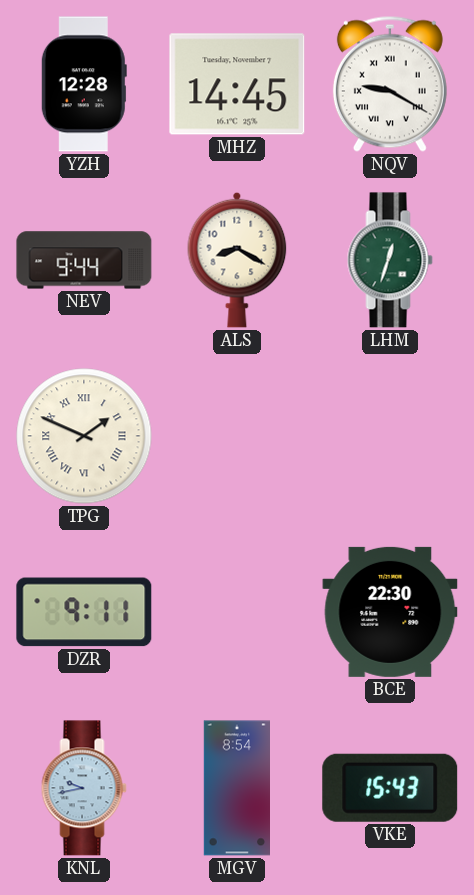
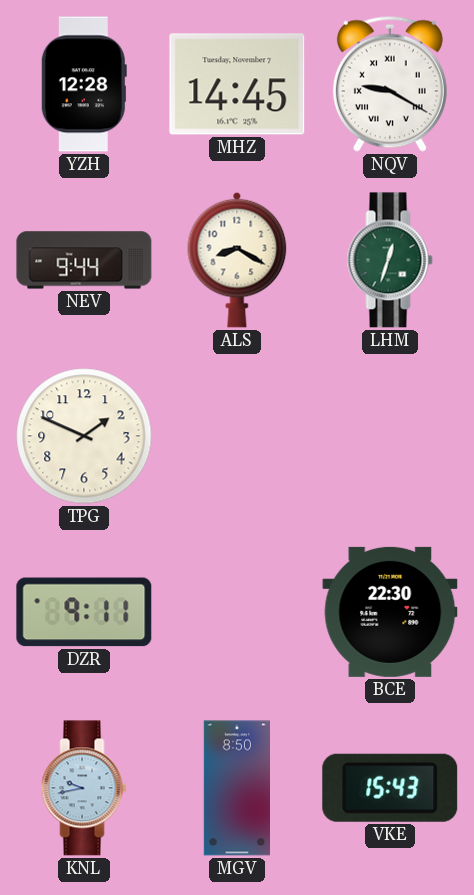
TPG numerals: Roman -> Arabic
MGV: 8:54 -> 8:50
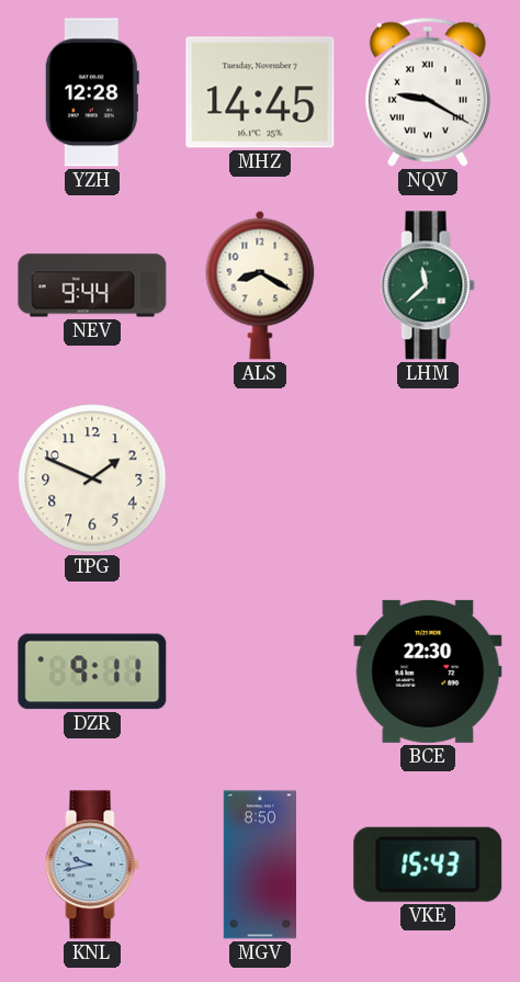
LHM: 12:33 -> 11:38
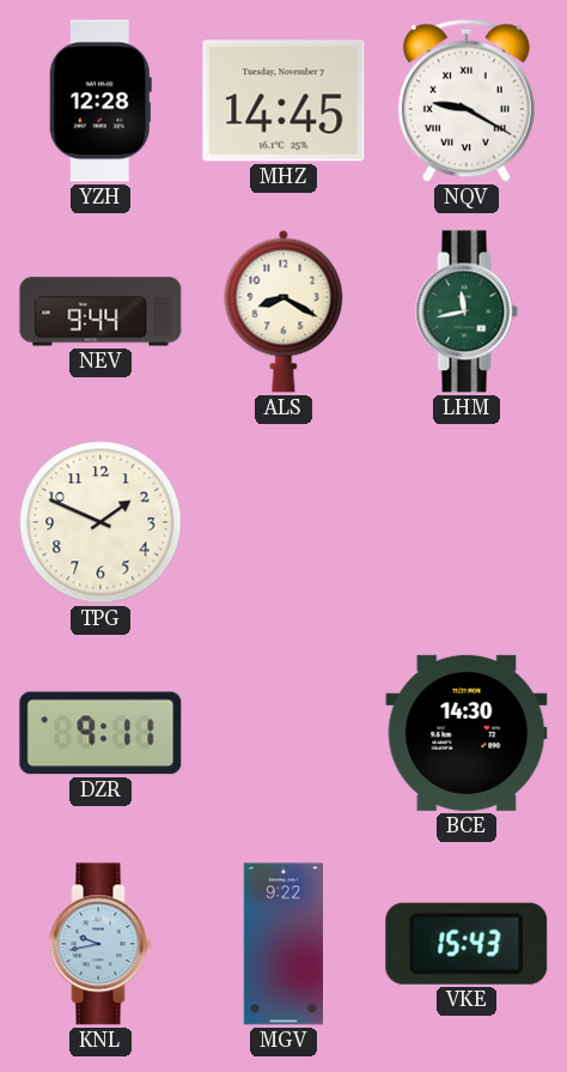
LHM: 11:38 -> 11:43
BCE: 22:30 -> 14:30
MGV: 8:50 -> 9:22
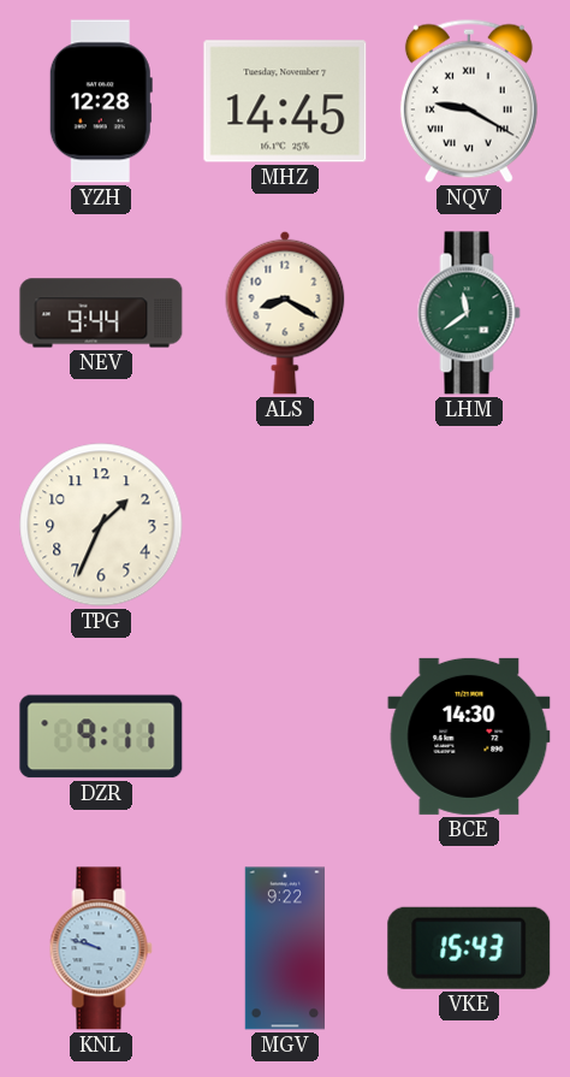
LHM: 11:43 -> 11:39
TPG: 1:49 -> 1:34
KNL: 9:43 -> 9:48
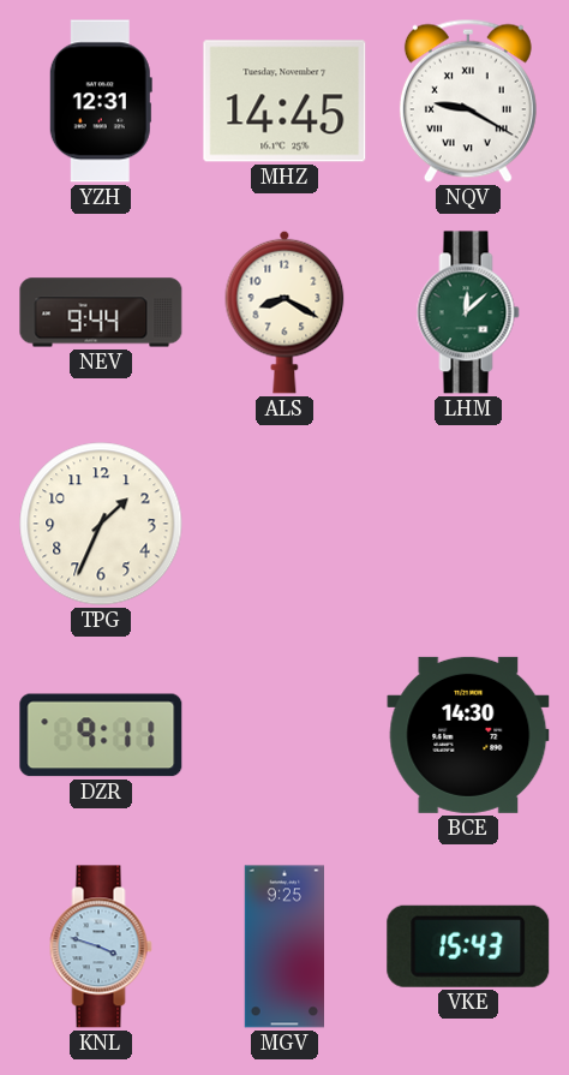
YZH: 12:28 -> 12:31
LHM: 11:39 -> 12:08
KNL: 9:48 -> 3:48
MGV: 9:22 -> 9:25
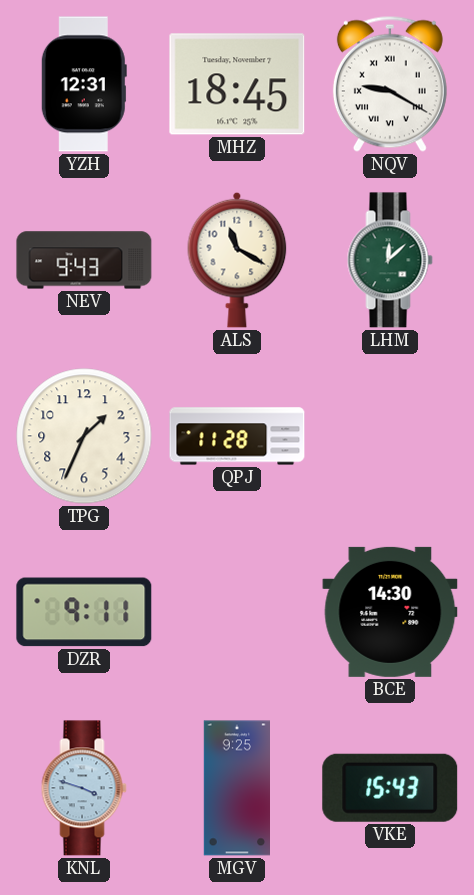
MHZ: 14:45 -> 18:45
NEV: 9:44 -> 9:43
ALS: 8:20 -> 11:20
QPJ: none -> 11:28
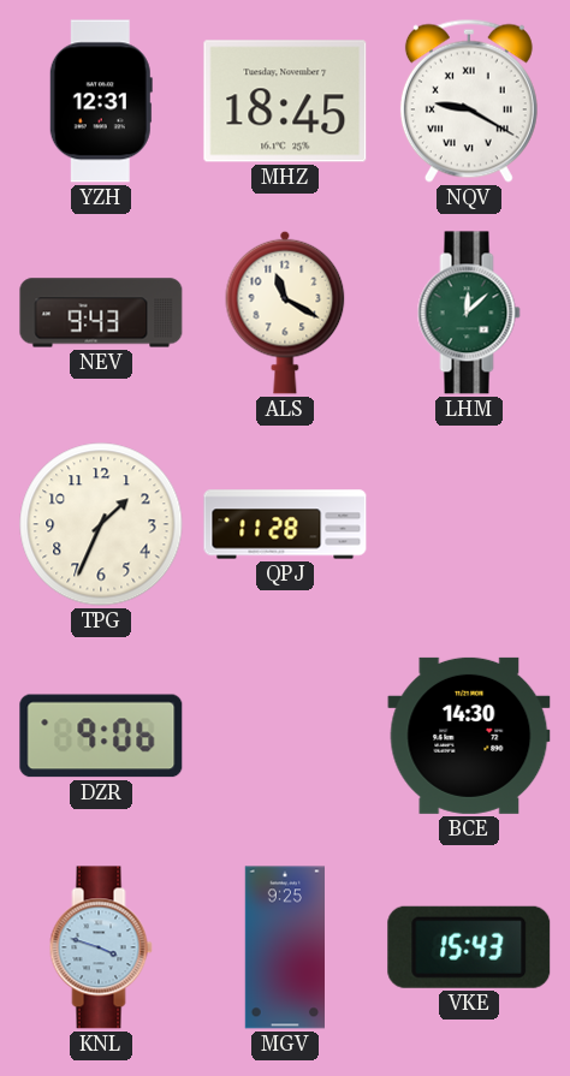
DZR: 9:11 -> 9:06
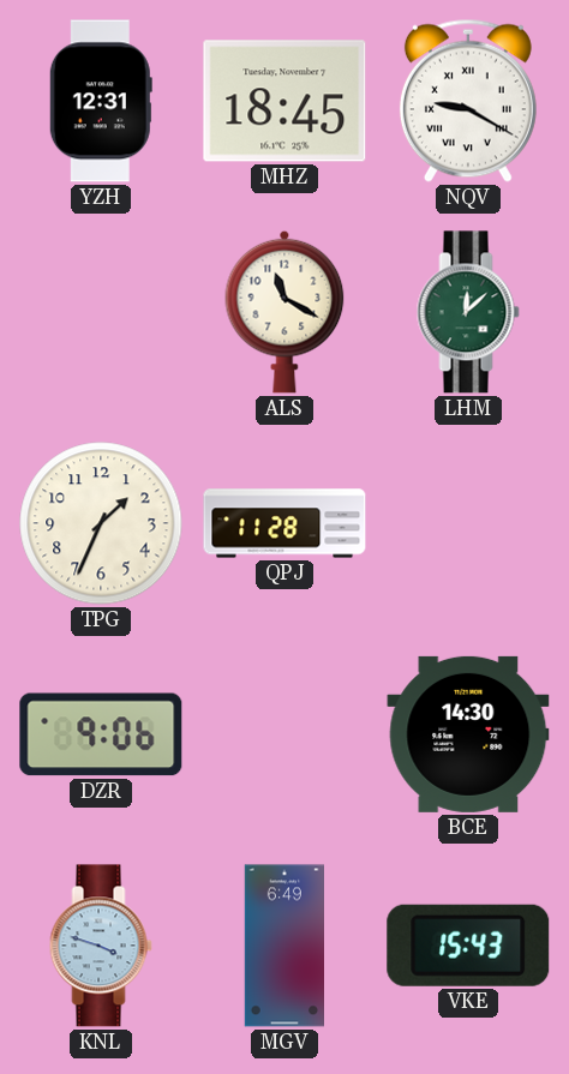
NEV: 9:43 -> none
MGV: 9:25 -> 6:49
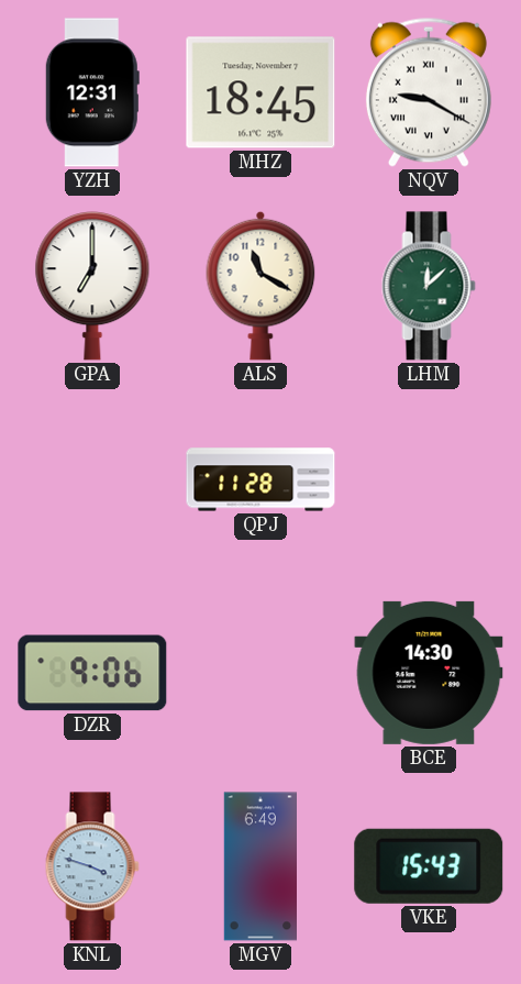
GPA: none -> 7:00
TPG: 1:34 -> none
